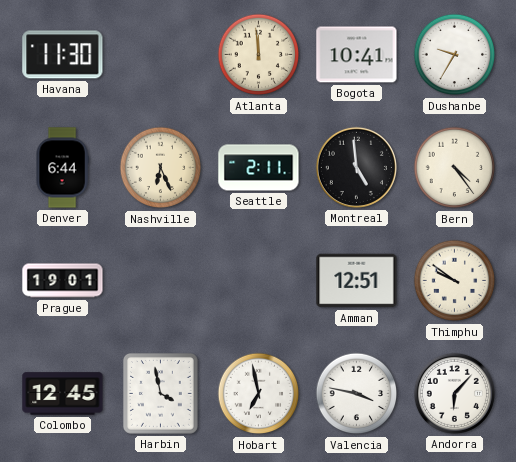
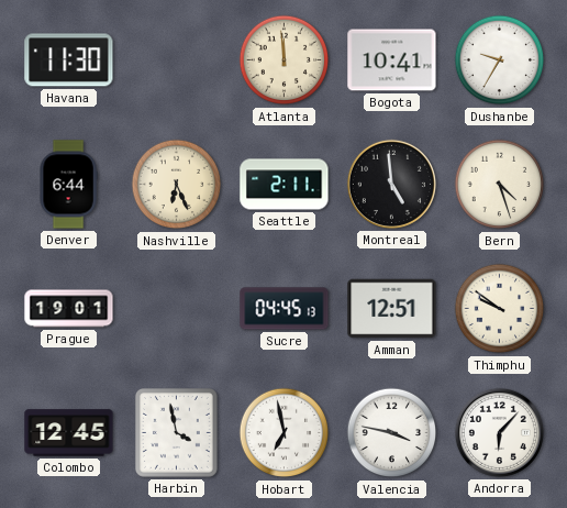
Bern: 4:24 -> 4:27
Sucre: none -> 04:45
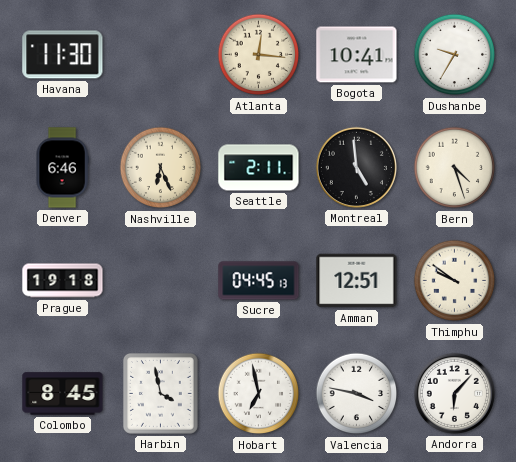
Atlanta: 11:59 -> 12:16
Denver: 6:44 -> 6:46
Prague: 19:01 -> 19:18
Colombo: 12:45 -> 8:45
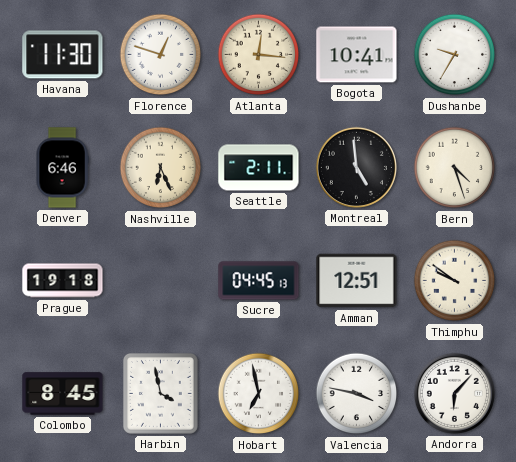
Florence: none -> 12:48
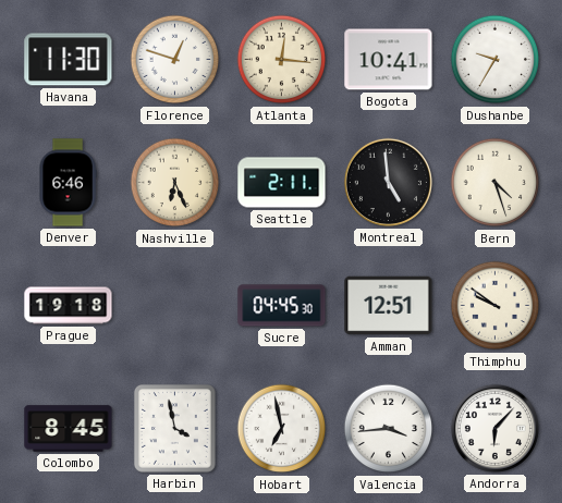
Sucre: 04:45:13 -> 04:45:30
Valencia: 3:47 -> 3:44
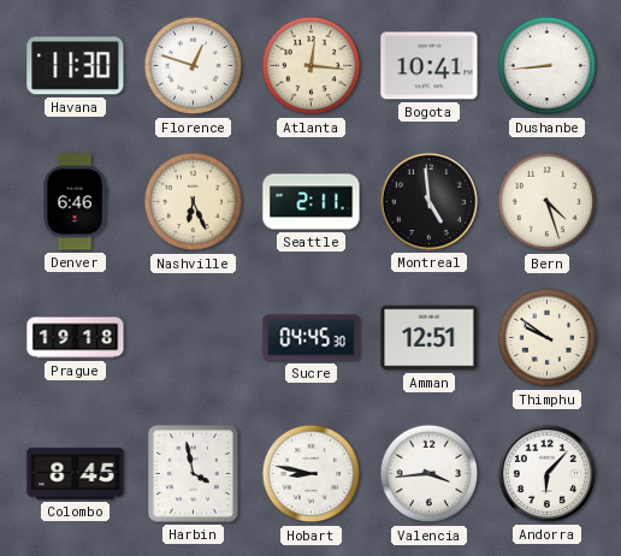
Dushanbe: 9:35 -> 8:44
Hobart: 6:58 -> 8:47
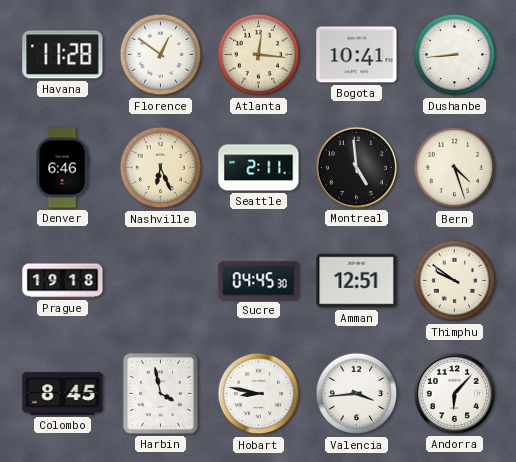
Havana: 11:30 -> 11:28
Florence: 12:48 -> 12:51
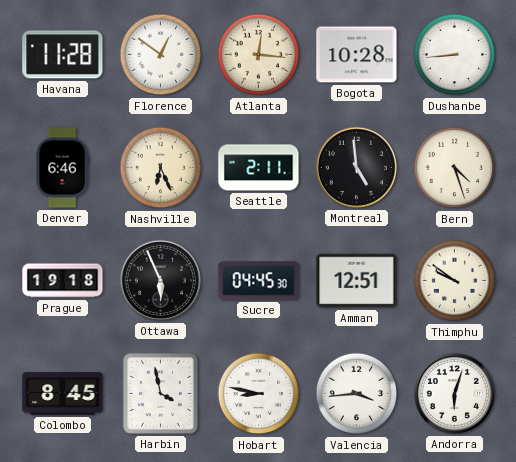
Bogota: 10:41 -> 10:28
Ottawa: none -> 5:56
Andorra: 6:07 -> 6:03
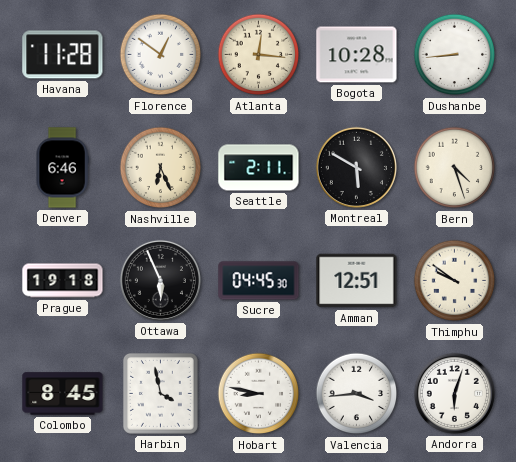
Montreal: 4:59 -> 5:50
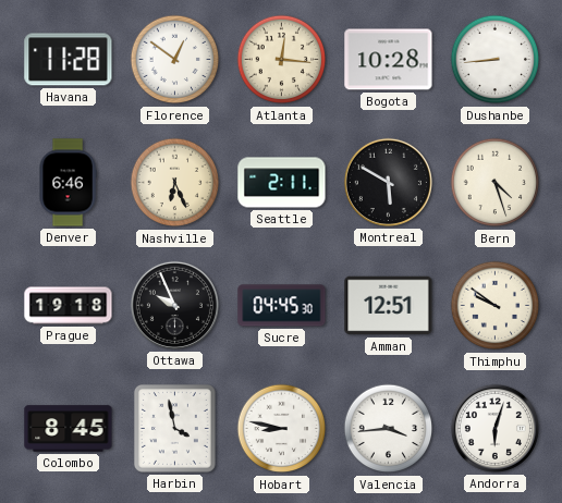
Ottawa: 5:56 -> 9:56
